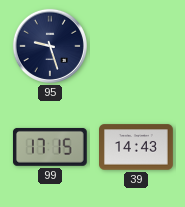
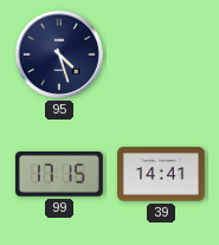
95: 9:27 -> 4:27
39: 14:43 -> 14:41
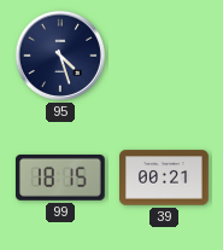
99: 17:15 -> 18:15
39: 14:41 -> 00:21
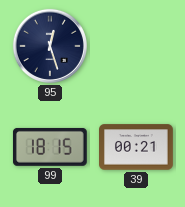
95: 4:27 -> 12:27
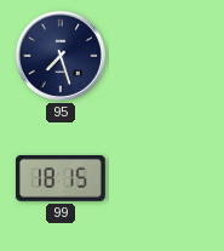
95: 12:27 -> 7:27
39: 00:21 -> none
